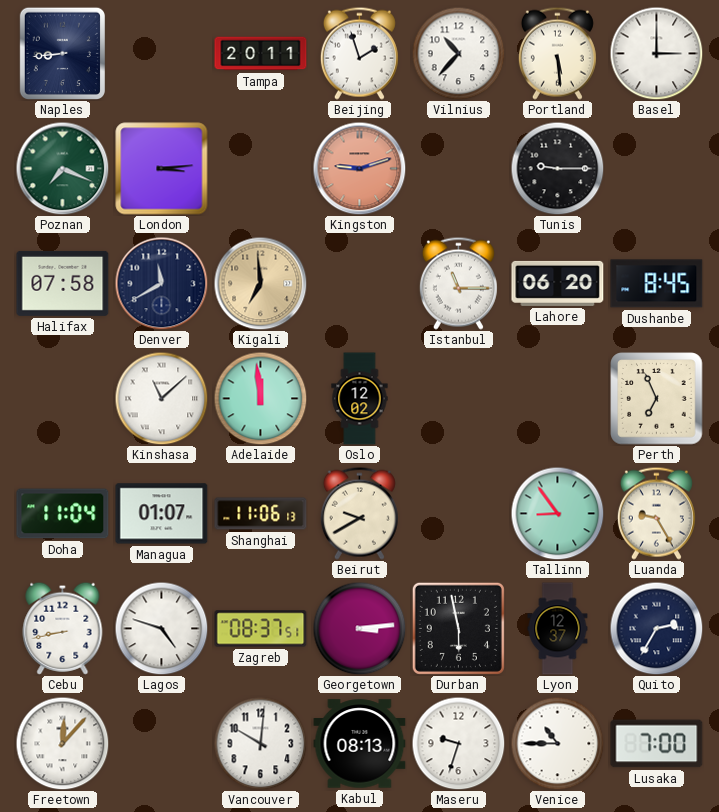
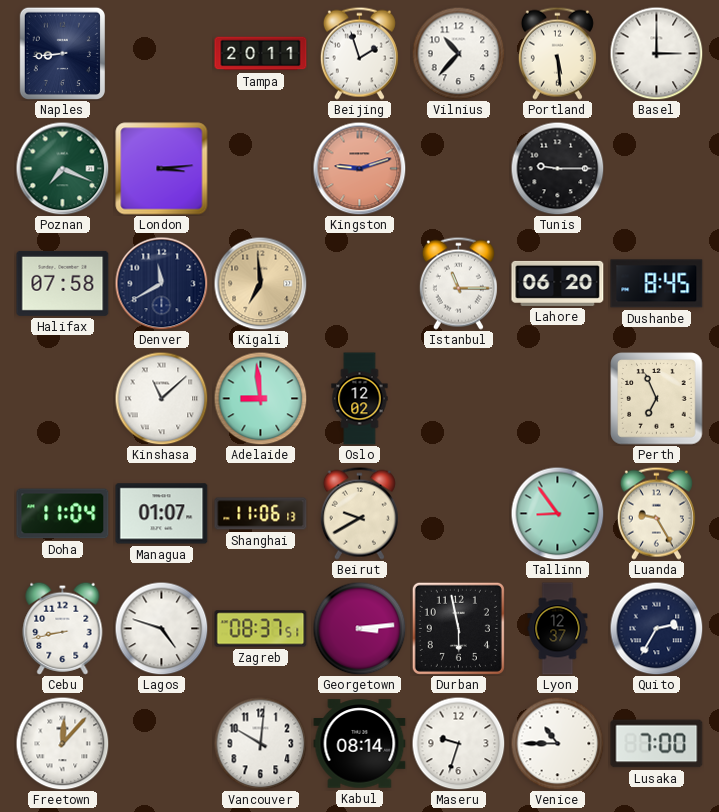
Adelaide: 11:59 -> 8:59
Kabul: 08:13 -> 08:14
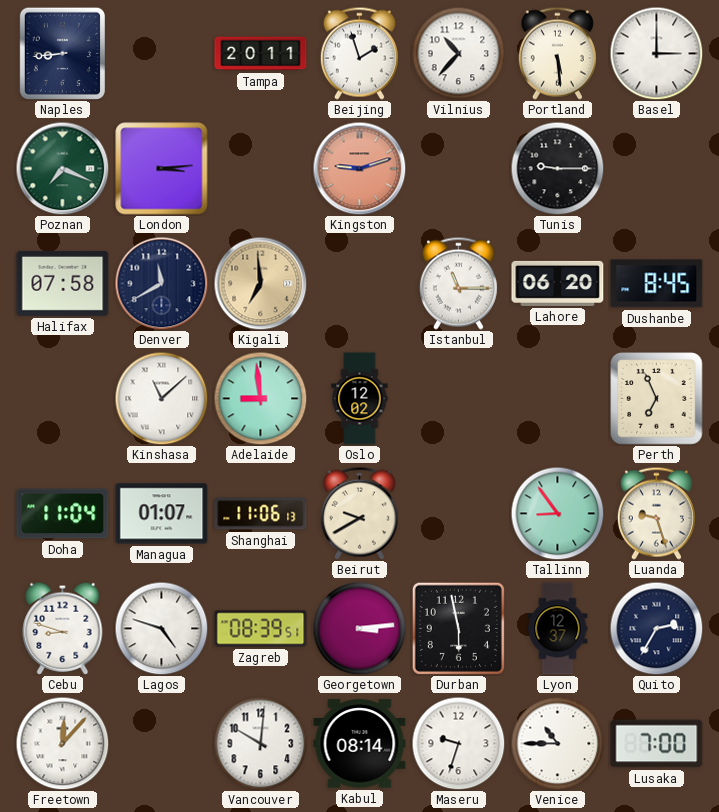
Luanda: 9:25 -> 9:27
Cebu: 8:43 -> 8:48
Zagreb: 08:37 -> 08:39
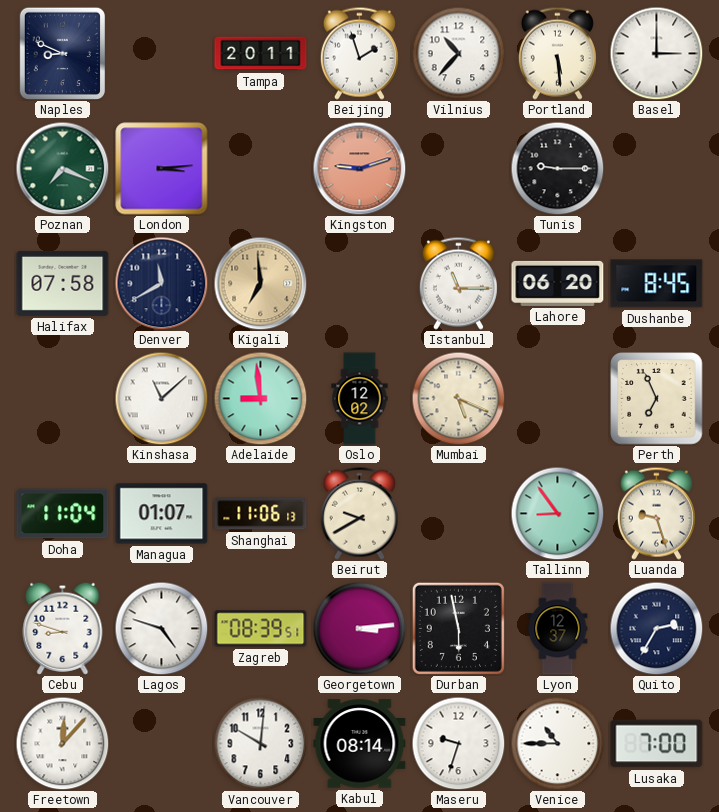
Naples: 8:44 -> 8:49
Mumbai: none -> 5:19
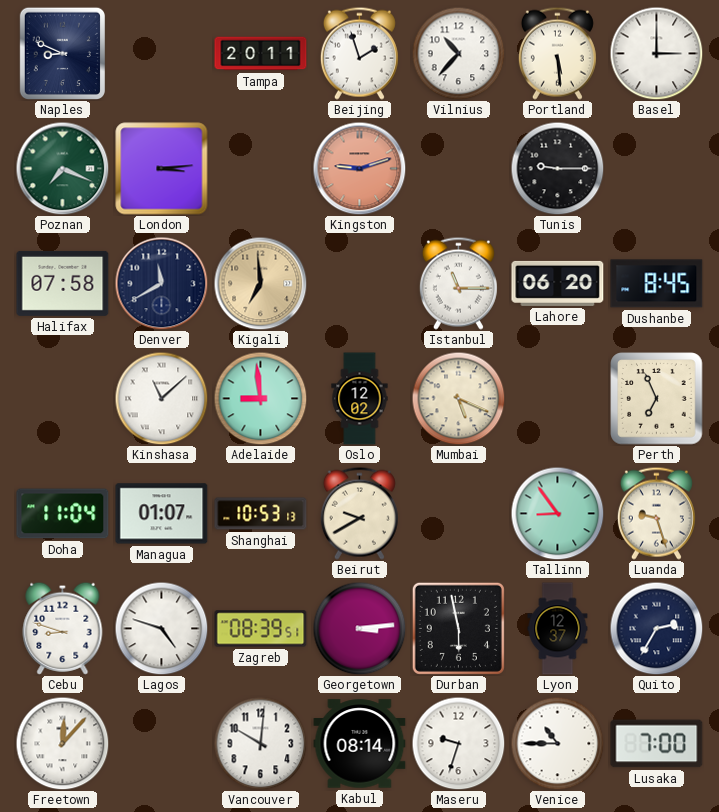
Shanghai: 11:06 -> 10:53
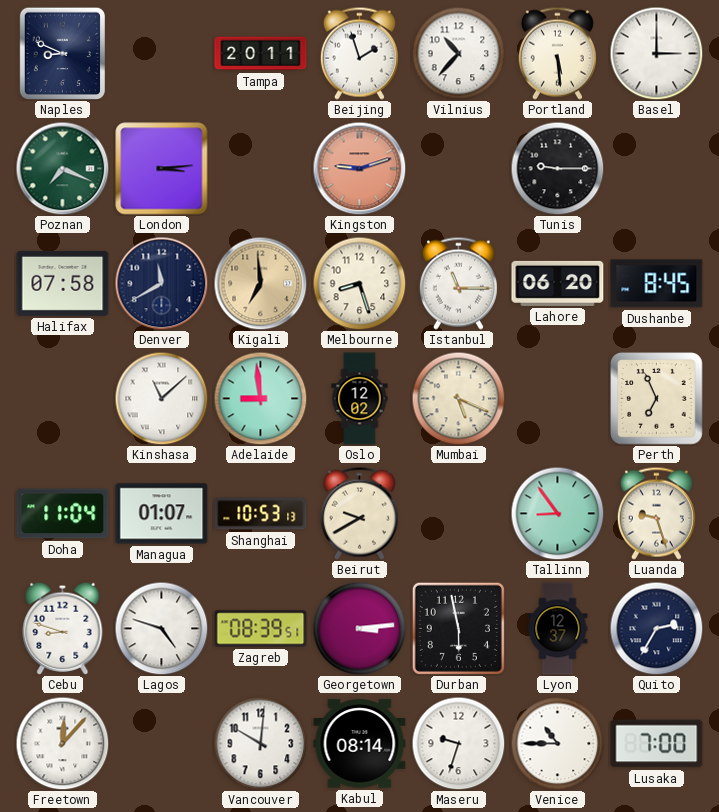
Melbourne: none -> 8:27
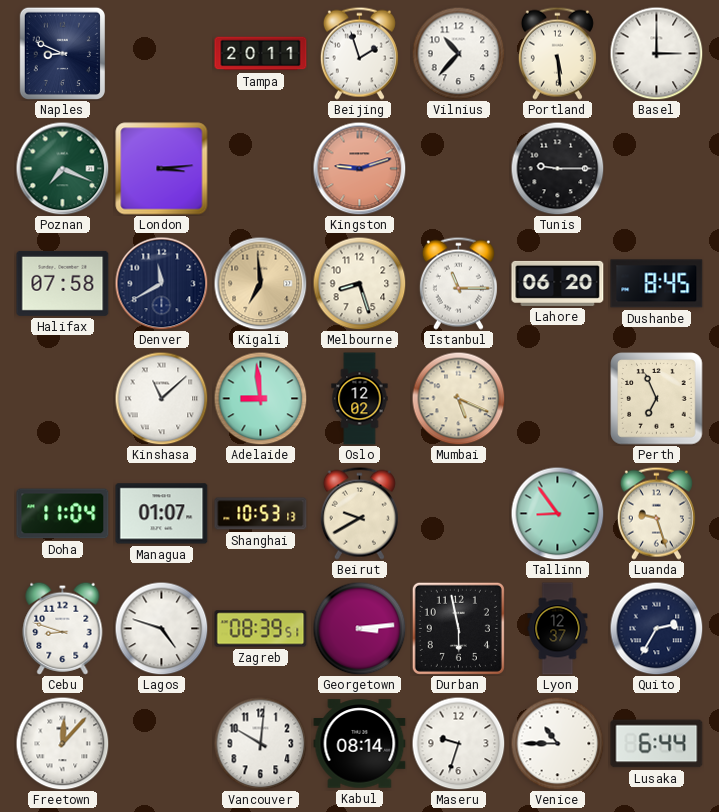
Lusaka: 7:00 -> 6:44
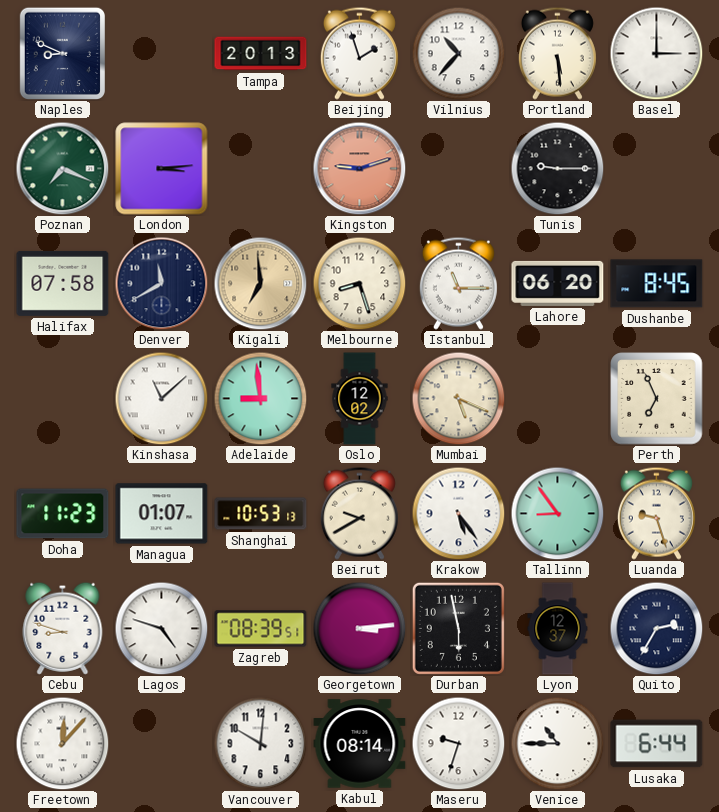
Tampa: 20:11 -> 20:13
Doha: 11:04 -> 11:23
Krakow: none -> 5:24
